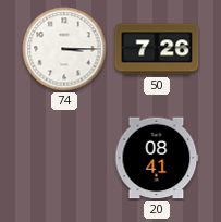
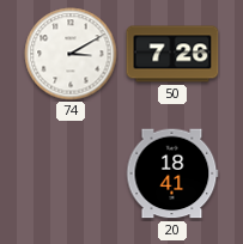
74: 3:15 -> 3:10
20: 08:41 -> 18:41
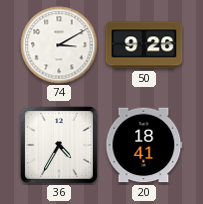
50: 7:26 -> 9:26
36: none -> 4:35
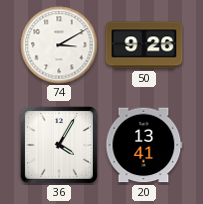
36: 4:35 -> 4:05
20: 18:41 -> 13:41
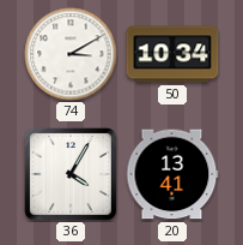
50: 9:26 -> 10:34
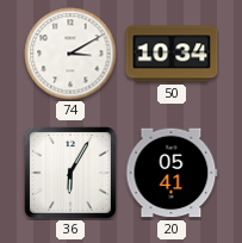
36: 4:05 -> 6:05
20: 13:41 -> 05:41
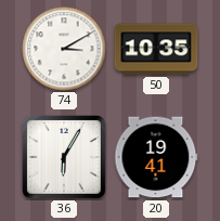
50: 10:34 -> 10:35
20: 05:41 -> 19:41
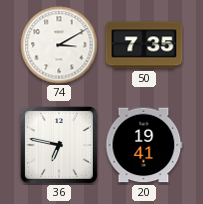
50: 10:35 -> 7:35
36: 6:05 -> 6:47
